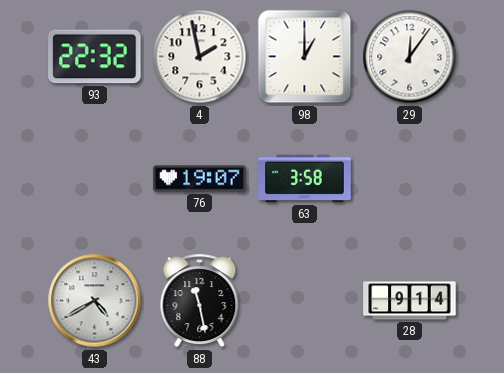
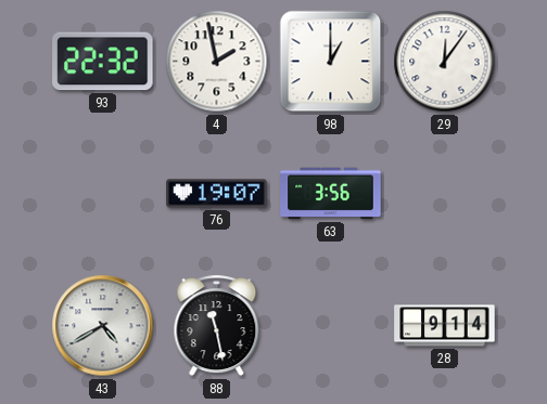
63: 3:58 -> 3:56
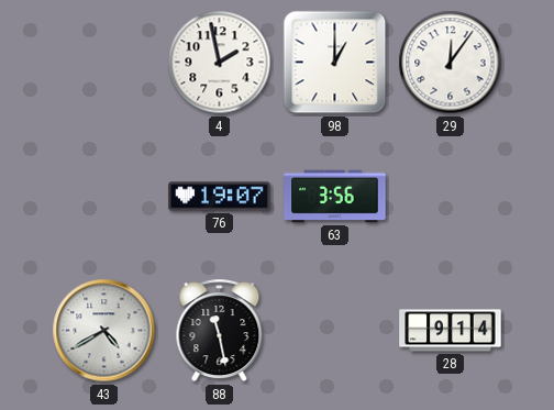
93: 22:32 -> none
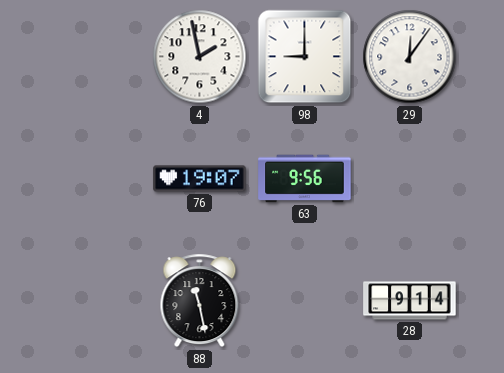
98: 1:00 -> 9:00
63: 3:56 -> 9:56
43: 4:40 -> none
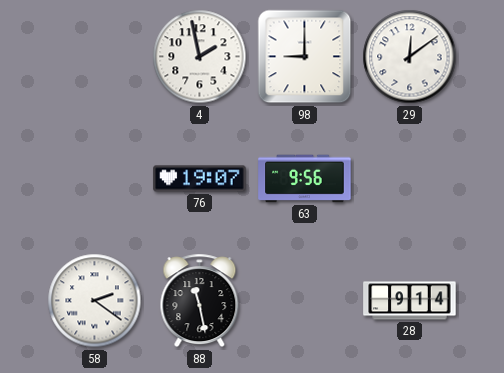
29: 12:06 -> 12:09
58: none -> 2:21
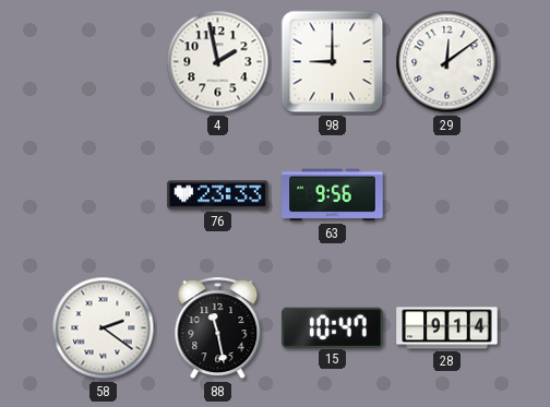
76: 19:07 -> 23:33
15: none -> 10:47
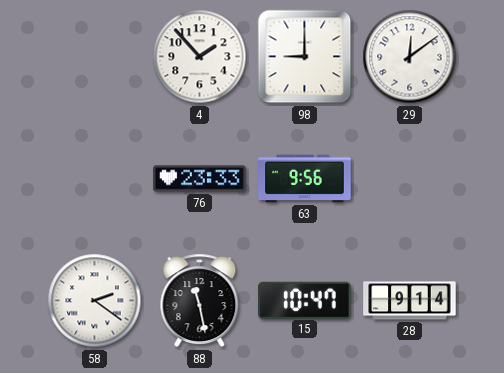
4: 1:58 -> 1:53
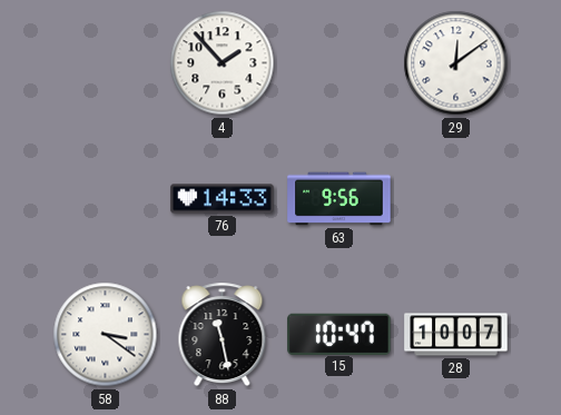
98: 9:00 -> none
76: 23:33 -> 14:33
58: 2:21 -> 3:21
28: 9:14 -> 10:07
